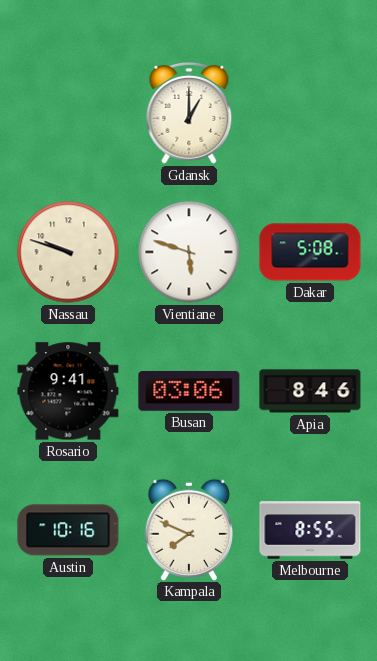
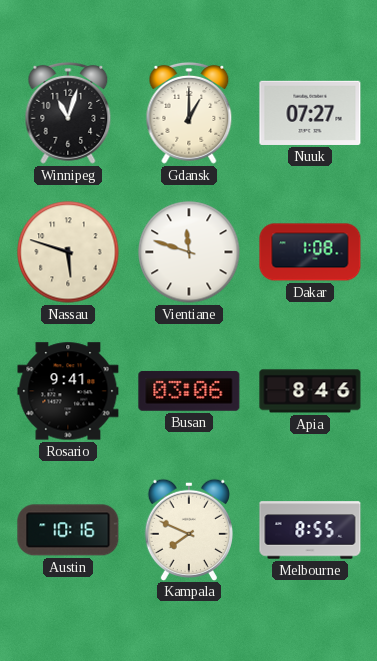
Winnipeg: none -> 11:03
Nuuk: none -> 07:27
Nassau: 9:48 -> 5:48
Vientiane: 5:48 -> 11:48
Dakar: 5:08 -> 1:08
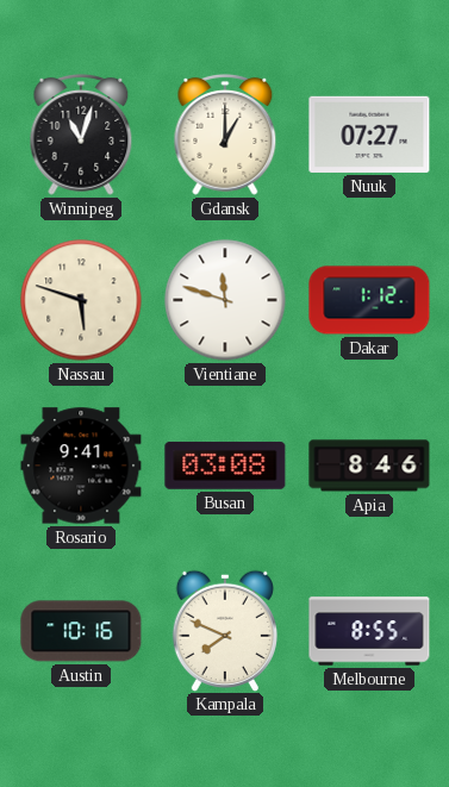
Dakar: 1:08 -> 1:12
Busan: 03:06 -> 03:08
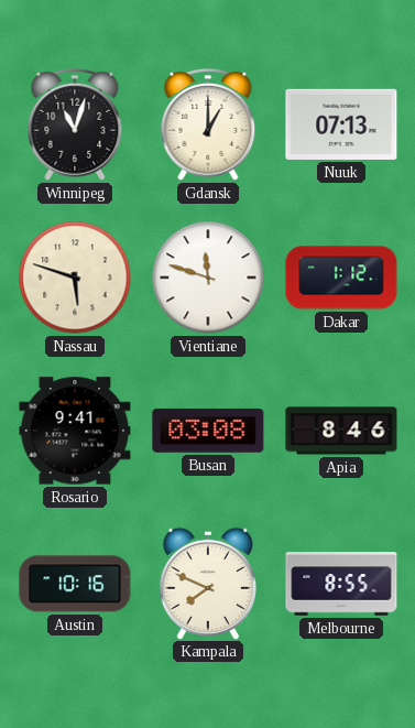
Nuuk: 07:27 -> 07:13
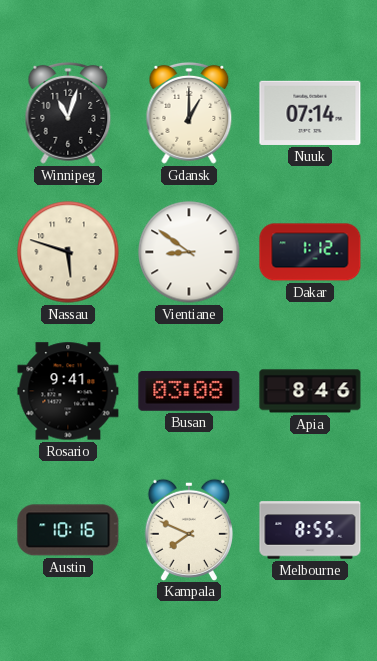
Nuuk: 07:13 -> 07:14
Vientiane: 11:48 -> 8:51
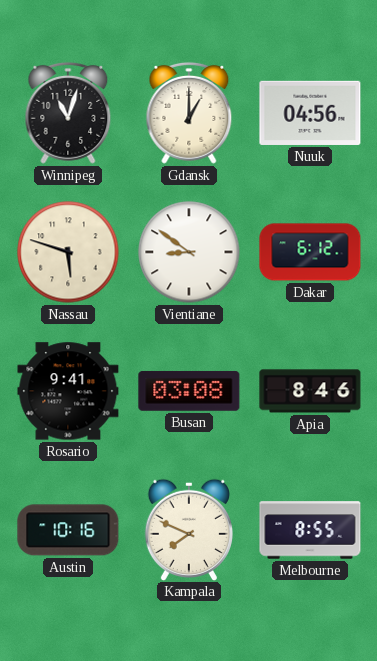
Nuuk: 07:14 -> 04:56
Dakar: 1:12 -> 6:12
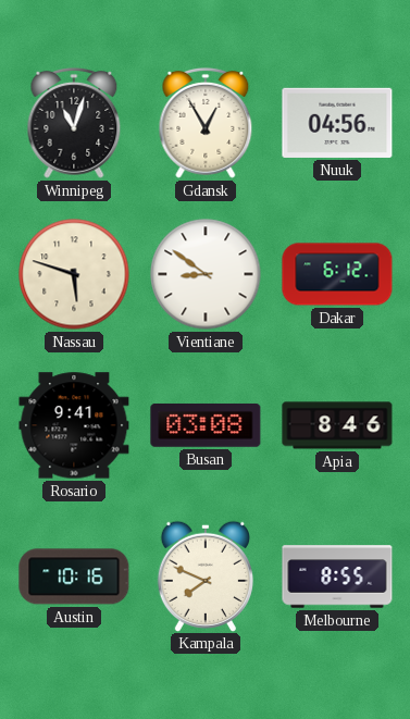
Gdansk: 1:00 -> 12:55
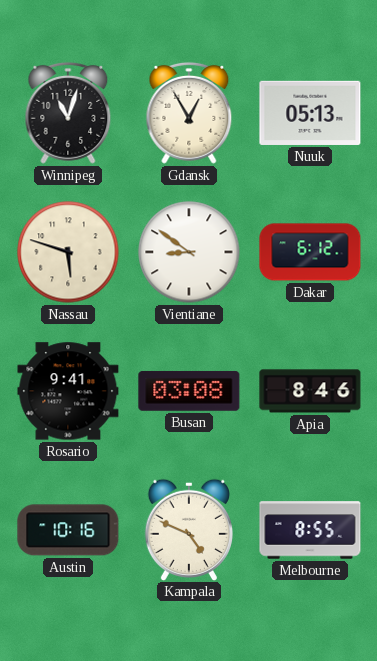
Nuuk: 04:56 -> 05:13
Kampala: 7:49 -> 4:49
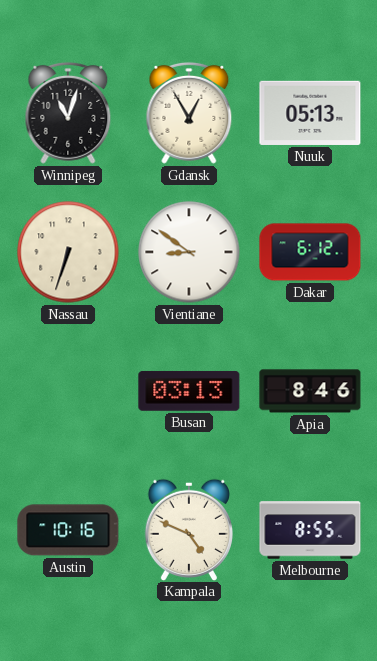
Nassau: 5:48 -> 6:33
Rosario: 9:41 -> none
Busan: 03:08 -> 03:13
